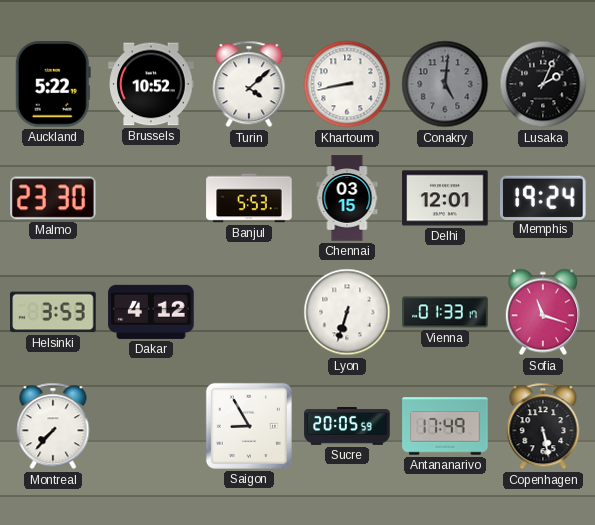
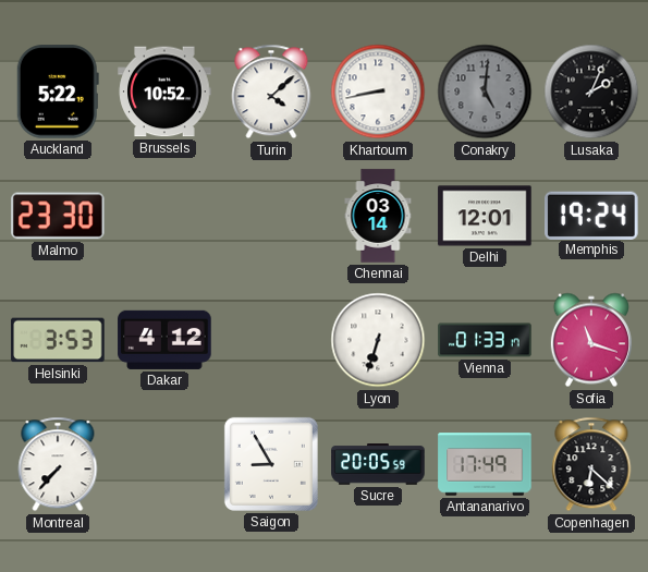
Banjul: 5:53 -> none
Chennai: 03:15 -> 03:14
Copenhagen: 5:28 -> 6:22
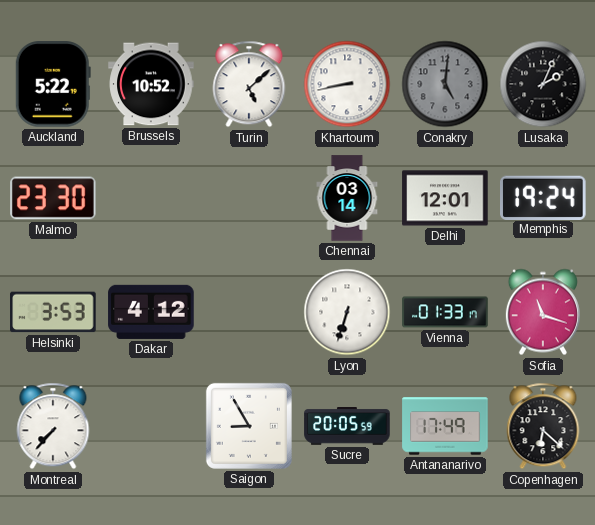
Turin: 4:08 -> 5:08
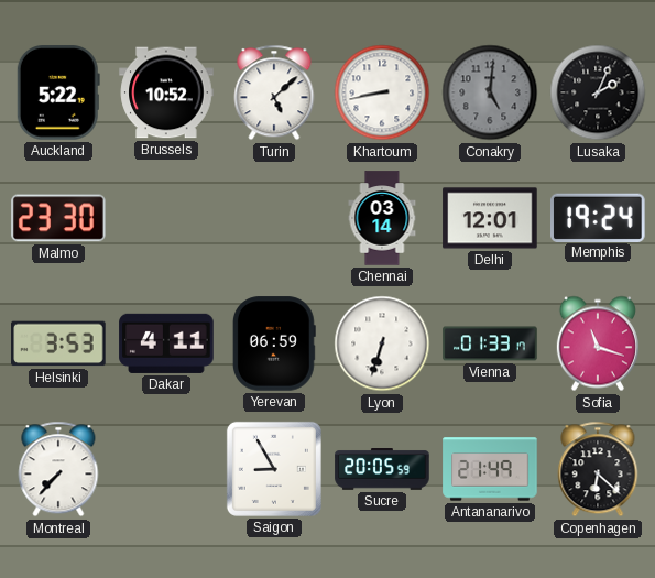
Dakar: 4:12 -> 4:11
Yerevan: none -> 06:59
Antananarivo: 17:49 -> 21:49
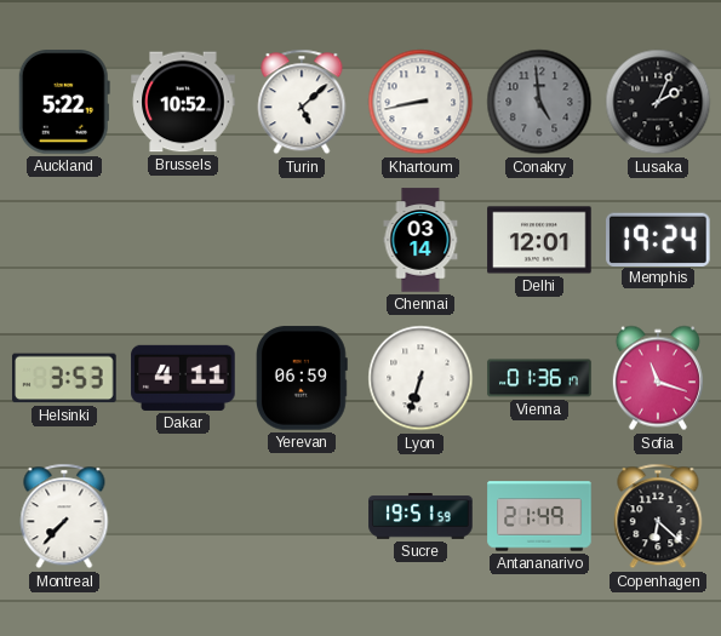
Conakry: 5:01 -> 4:59
Malmo: 23:30 -> none
Vienna: 01:33 -> 01:36
Saigon: 8:55 -> none
Sucre: 20:05 -> 19:51
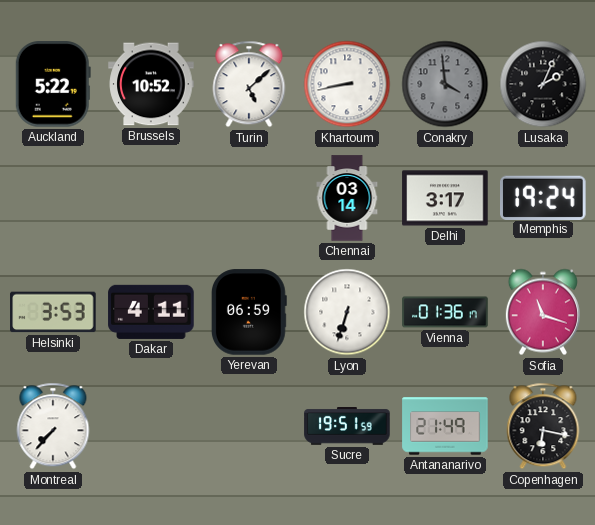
Conakry: 4:59 -> 3:59
Delhi: 12:01 -> 3:17
Copenhagen: 6:22 -> 6:17
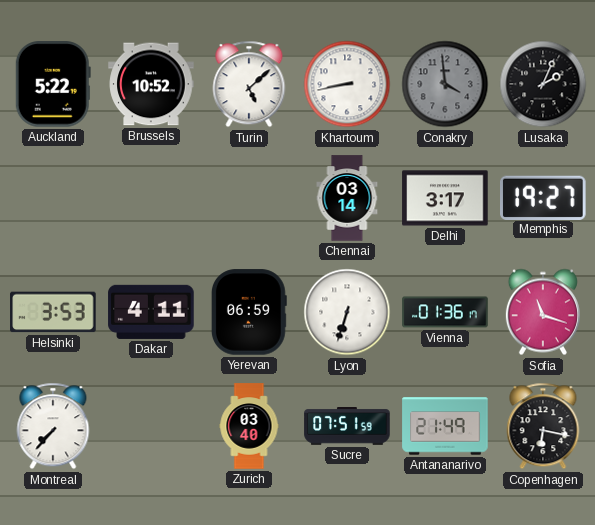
Memphis: 19:24 -> 19:27
Zurich: none -> 03:40
Sucre: 19:51 -> 07:51
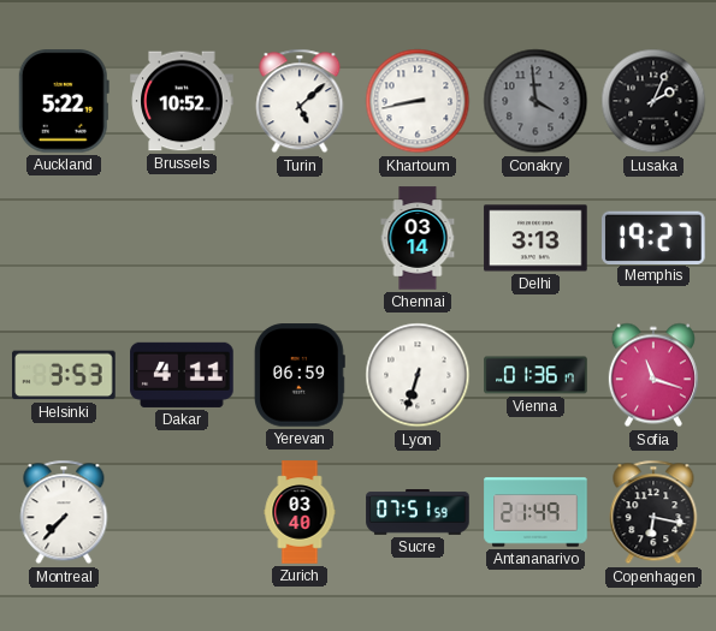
Delhi: 3:17 -> 3:13
